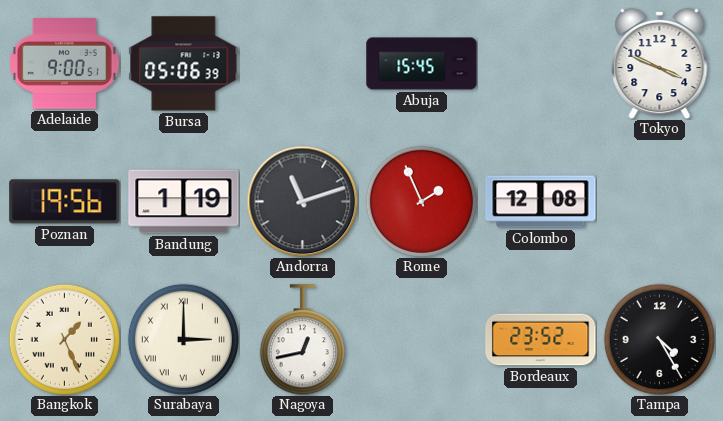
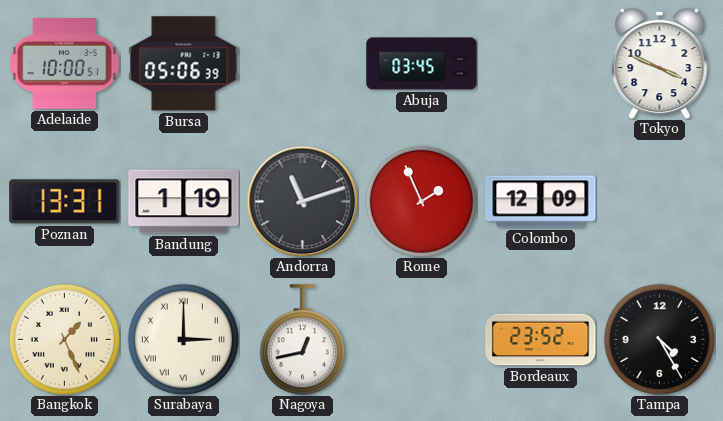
Adelaide: 9:00 -> 10:00
Abuja: 15:45 -> 03:45
Poznan: 19:56 -> 13:31
Colombo: 12:08 -> 12:09
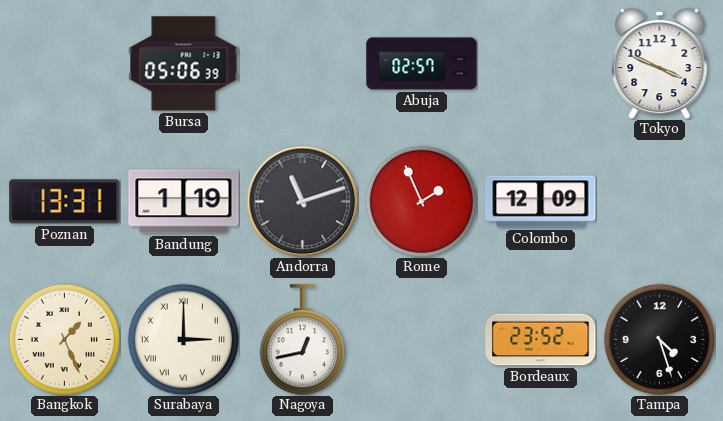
Adelaide: 10:00 -> none
Abuja: 03:45 -> 02:57
Tampa: 4:25 -> 4:27
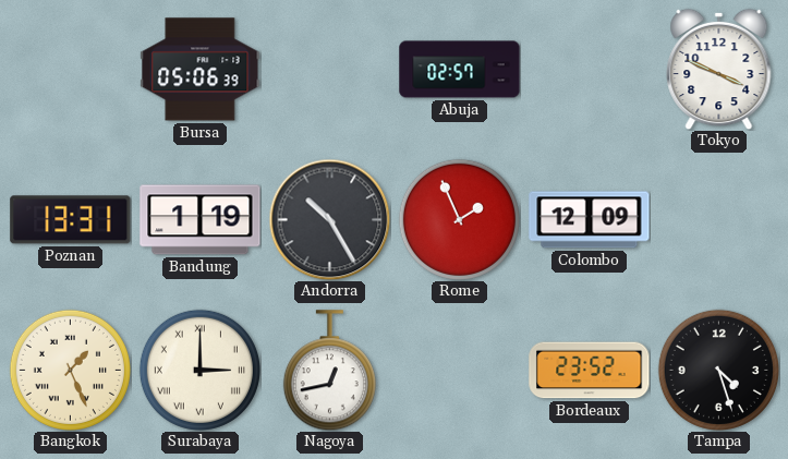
Andorra: 11:12 -> 10:25
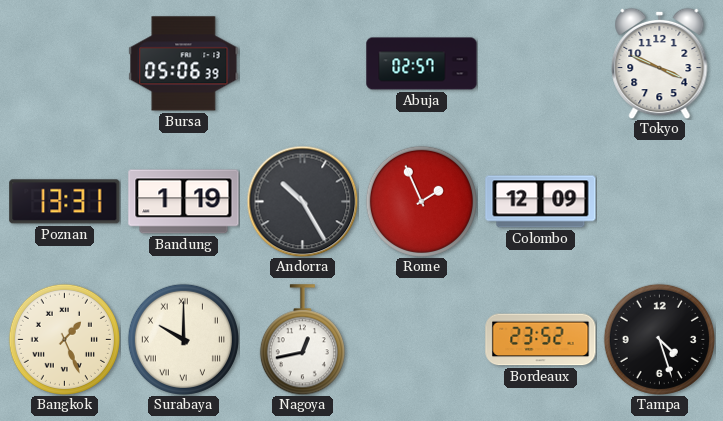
Surabaya: 3:00 -> 10:00
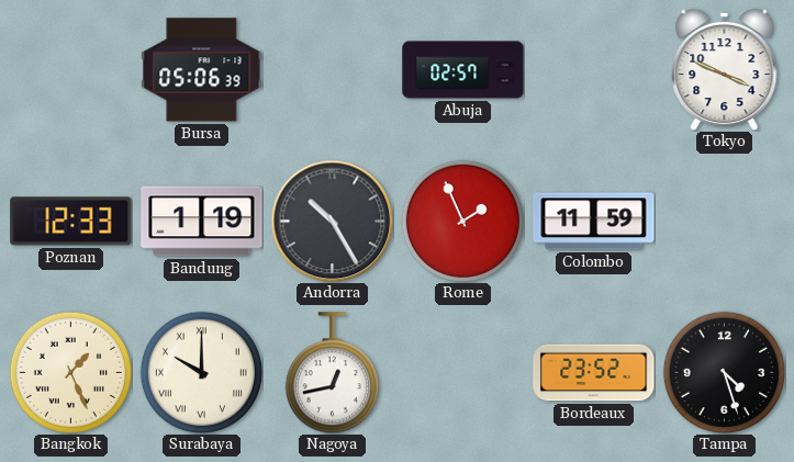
Poznan: 13:31 -> 12:33
Colombo: 12:09 -> 11:59
